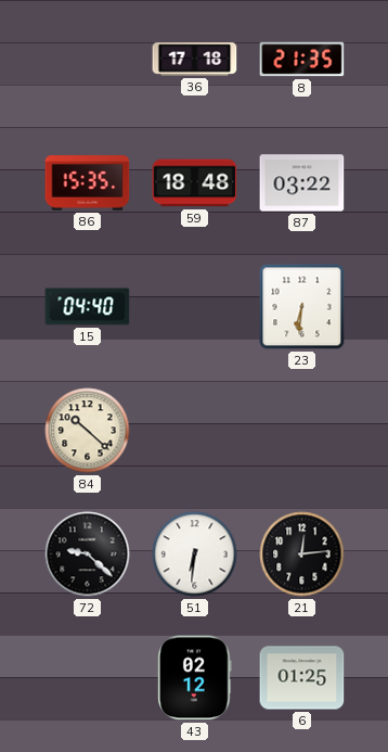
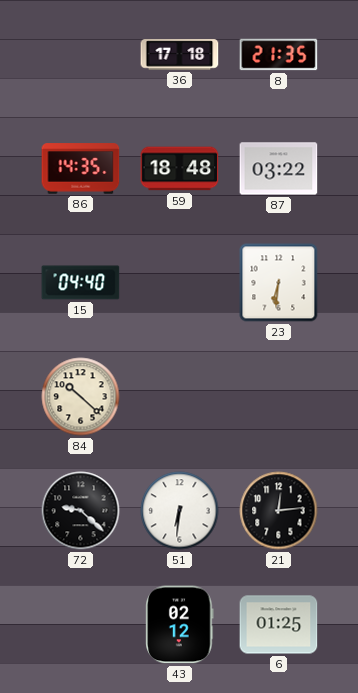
86: 15:35 -> 14:35
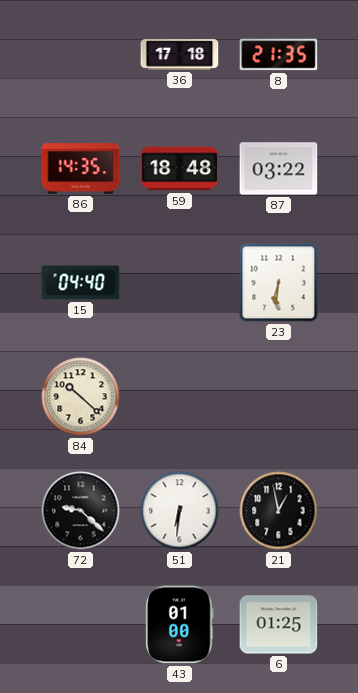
21: 12:14 -> 12:58
43: 02:12 -> 01:00
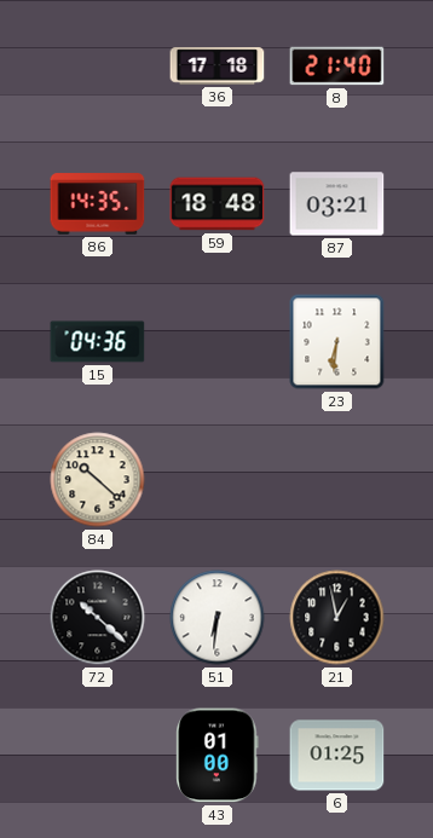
8: 21:35 -> 21:40
87: 03:22 -> 03:21
15: 04:40 -> 04:36
72: 9:22 -> 10:22
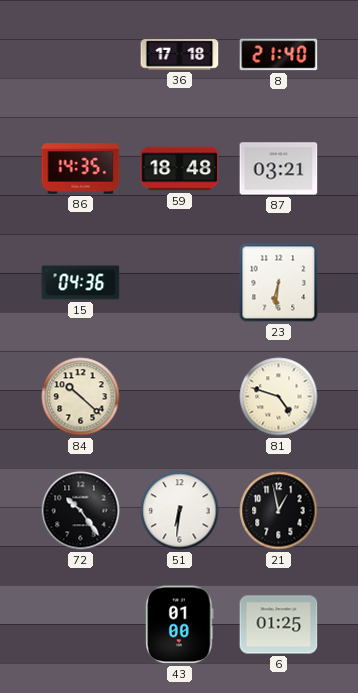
81: none -> 4:48
72: 10:22 -> 10:24
